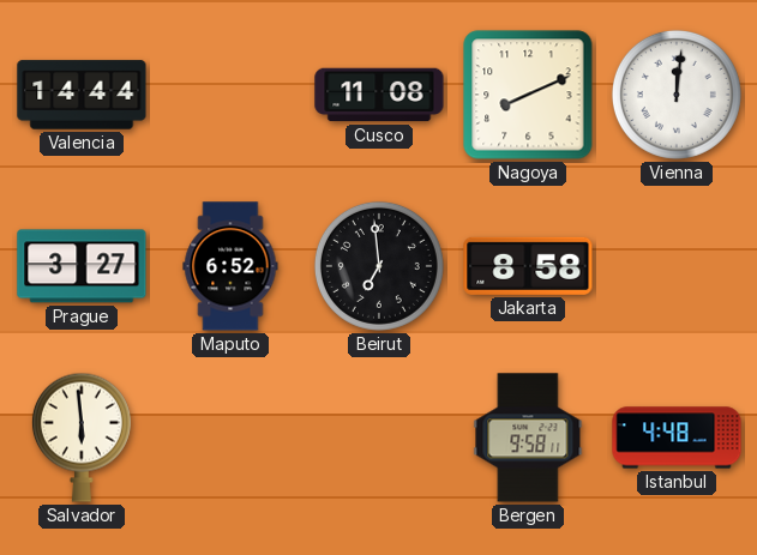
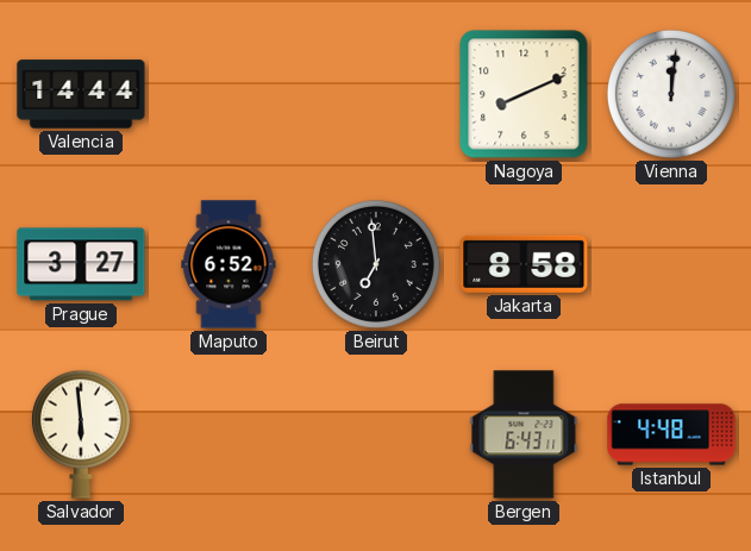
Cusco: 11:08 -> none
Bergen: 9:58 -> 6:43
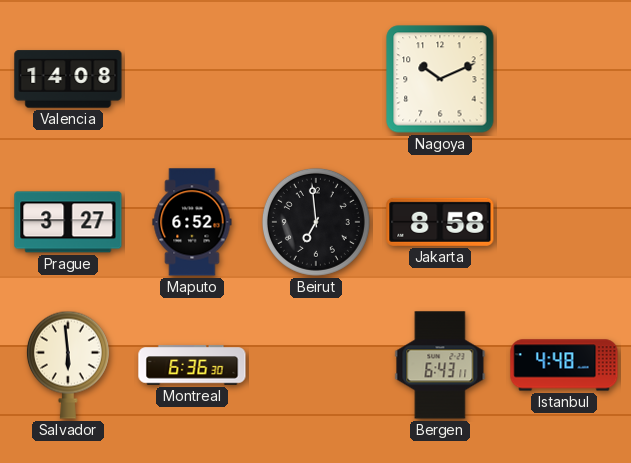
Valencia: 14:44 -> 14:08
Nagoya: 8:11 -> 10:11
Vienna: 12:01 -> none
Montreal: none -> 6:36
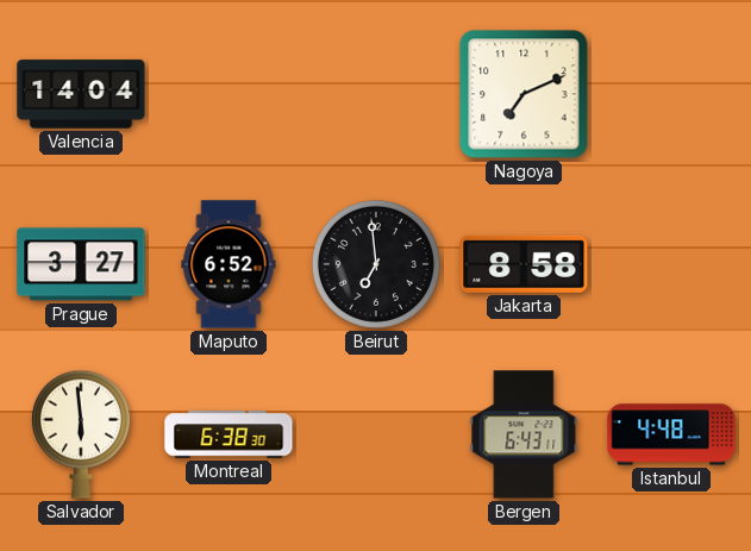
Valencia: 14:08 -> 14:04
Nagoya: 10:11 -> 7:11
Montreal: 6:36 -> 6:38
